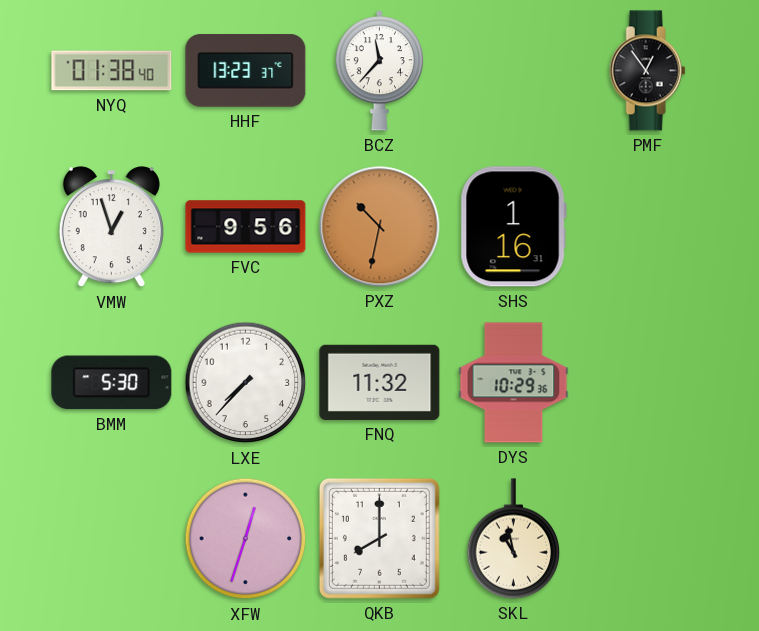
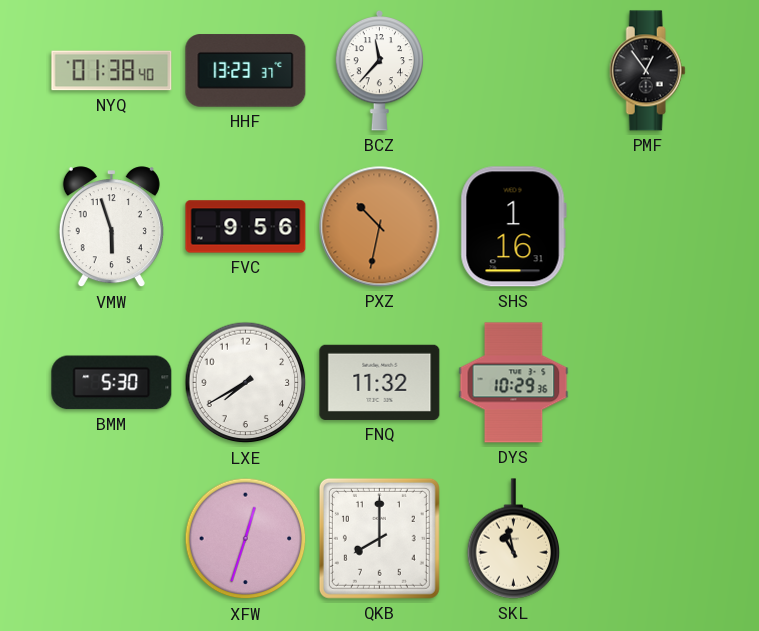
VMW: 12:57 -> 5:57
LXE: 7:37 -> 7:40
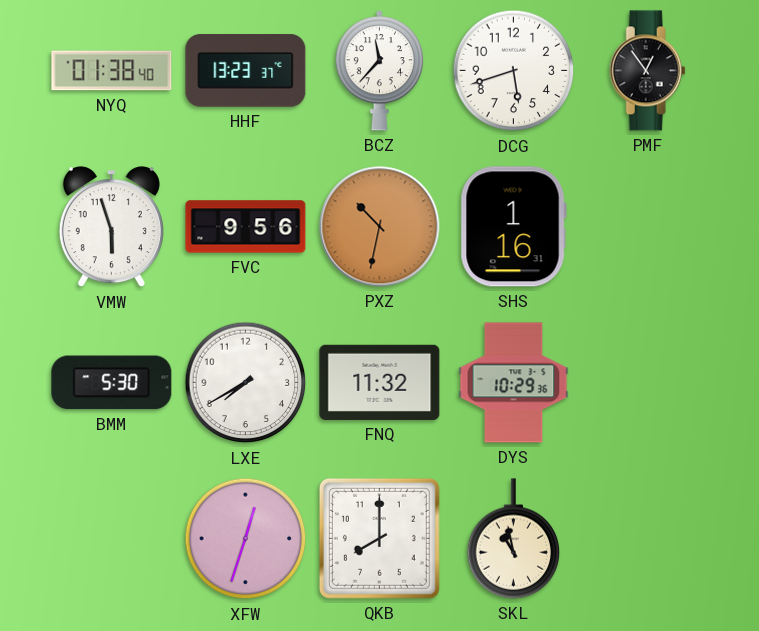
DCG: none -> 5:42
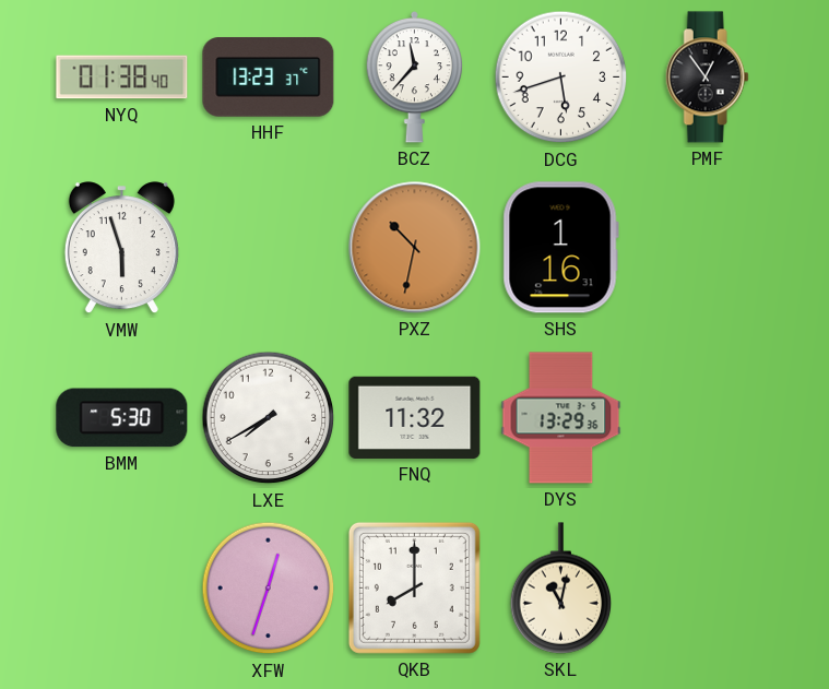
FVC: 9:56 -> none
DYS: 10:29 -> 13:29
SKL: 10:58 -> 11:02
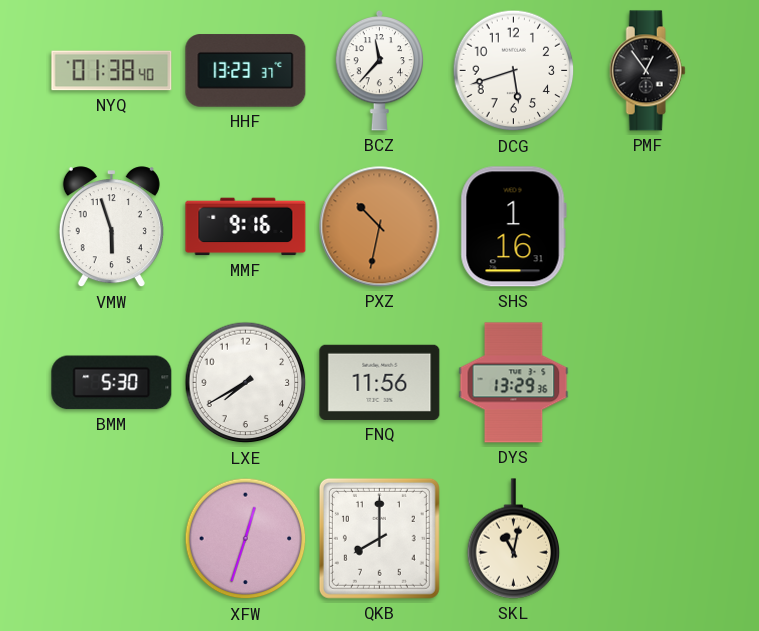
MMF: none -> 9:16
FNQ: 11:32 -> 11:56
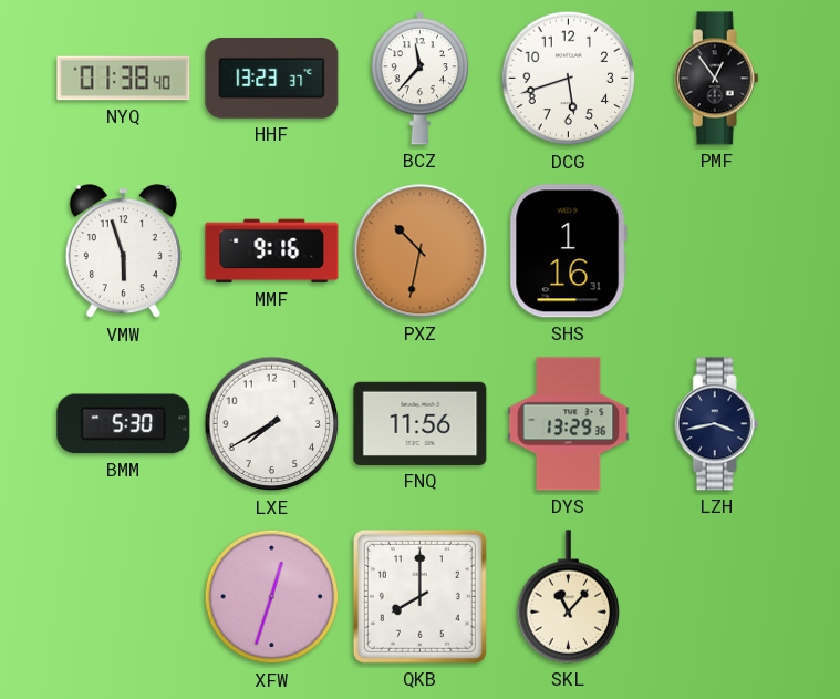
LZH: none -> 3:43
SKL: 11:02 -> 11:07
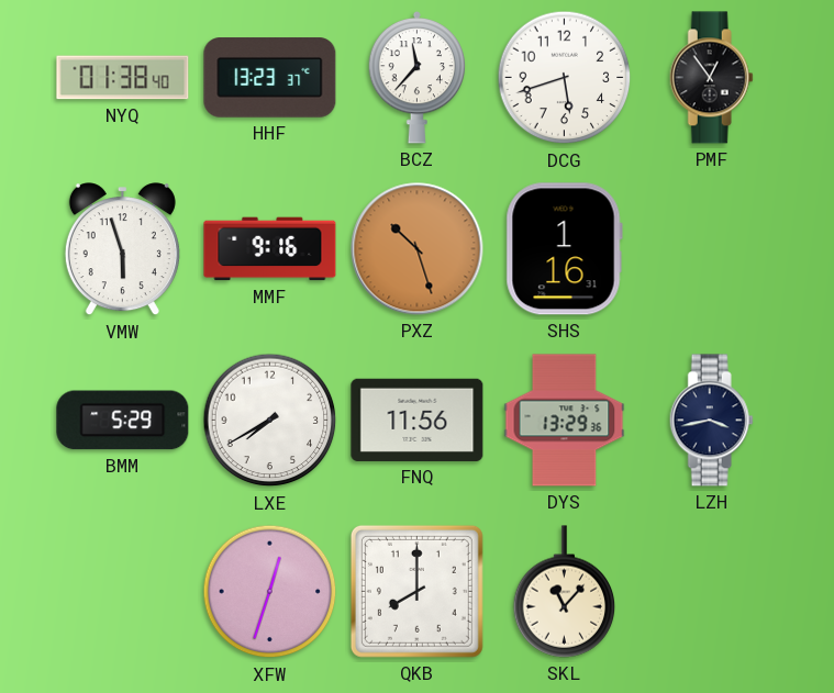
PXZ: 10:32 -> 10:27
BMM: 5:30 -> 5:29
